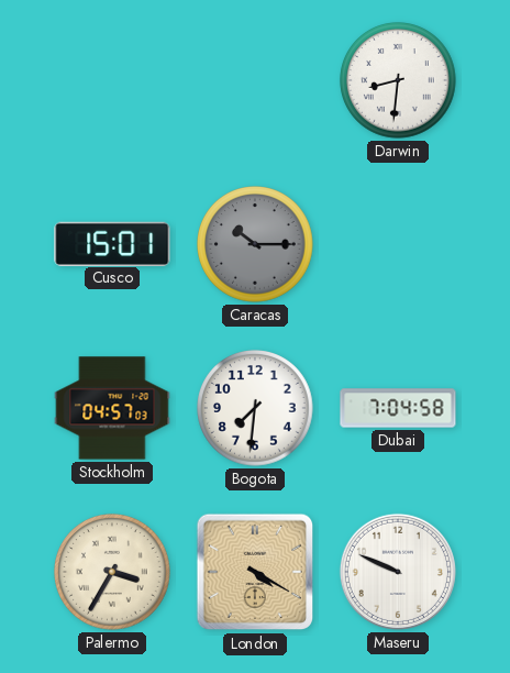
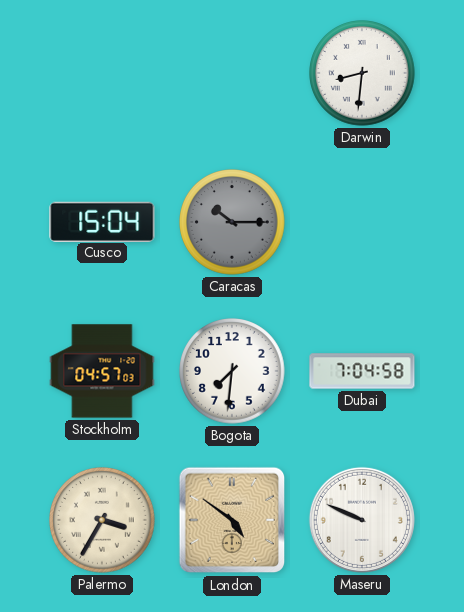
Cusco: 15:01 -> 15:04
London: 4:20 -> 4:51
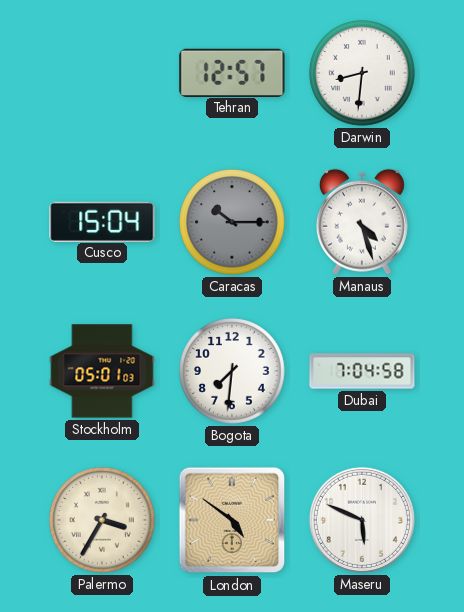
Tehran: none -> 12:57
Manaus: none -> 4:27
Stockholm: 04:57 -> 05:01
Maseru: 9:49 -> 5:49
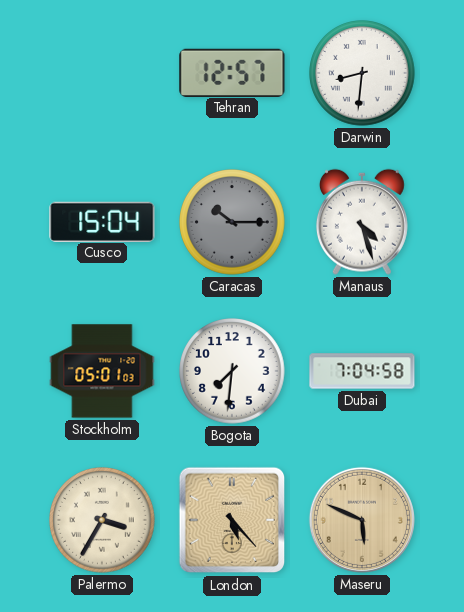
London: 4:51 -> 5:23
Maseru dial: white -> champagne
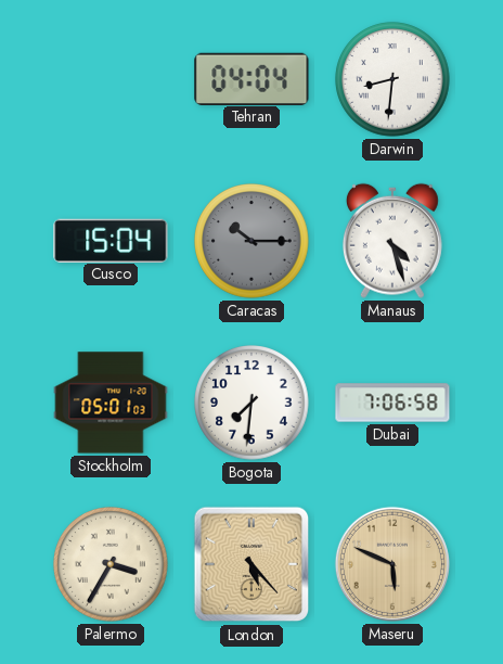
Tehran: 12:57 -> 04:04
Dubai: 7:04 -> 7:06
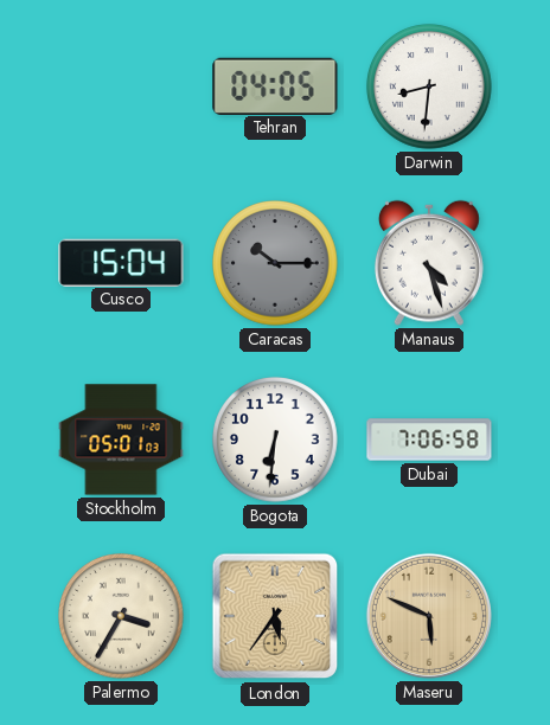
Tehran: 04:04 -> 04:05
Bogota: 7:31 -> 6:31
London: 5:23 -> 5:36
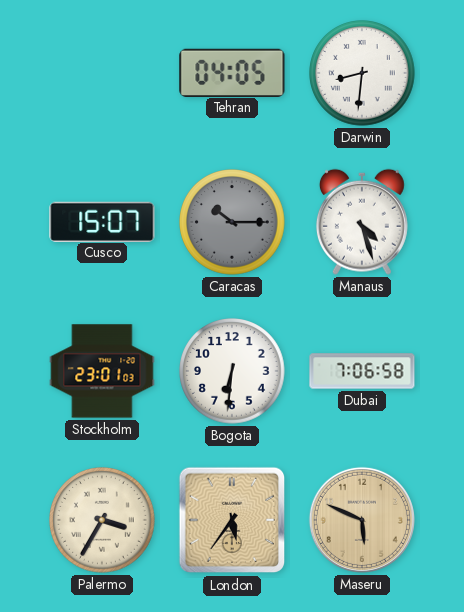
Cusco: 15:04 -> 15:07
Stockholm: 05:01 -> 23:01
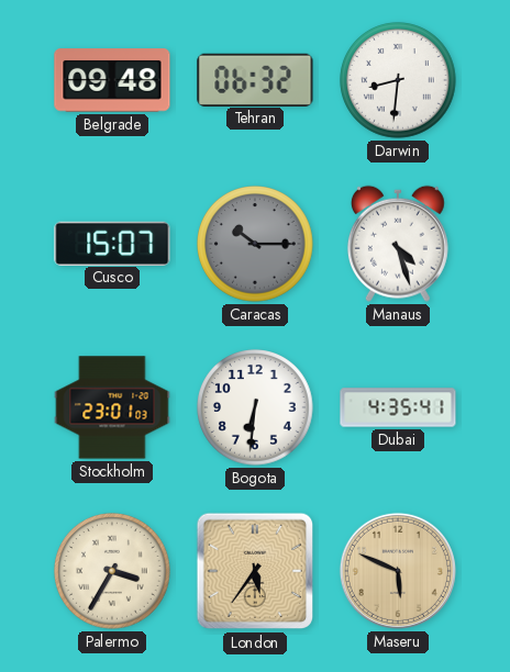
Belgrade: none -> 09:48
Tehran: 04:05 -> 06:32
Dubai: 7:06 -> 4:35
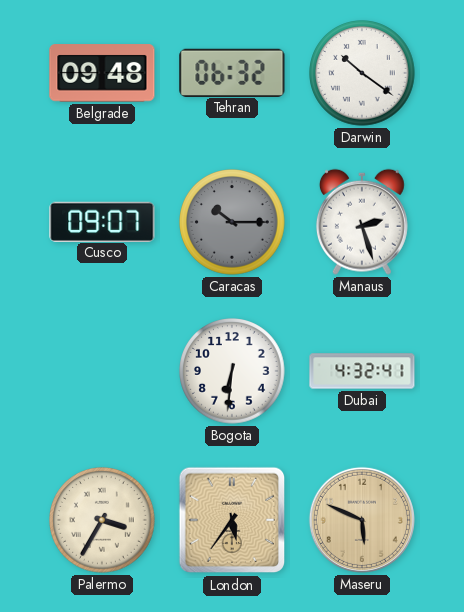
Darwin: 8:31 -> 10:21
Cusco: 15:07 -> 09:07
Manaus: 4:27 -> 2:27
Stockholm: 23:01 -> none
Dubai: 4:35 -> 4:32
